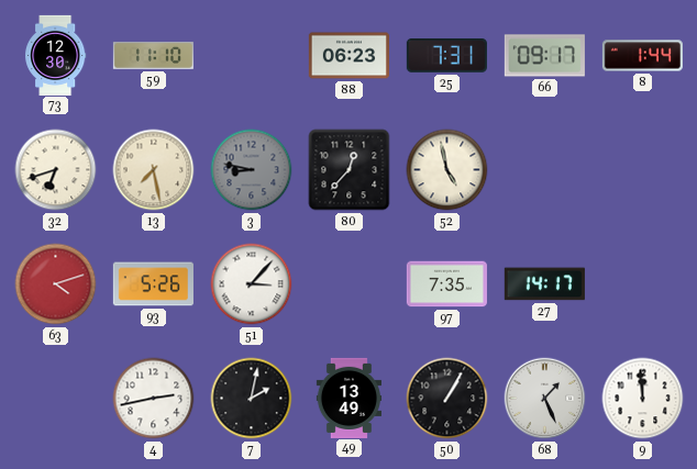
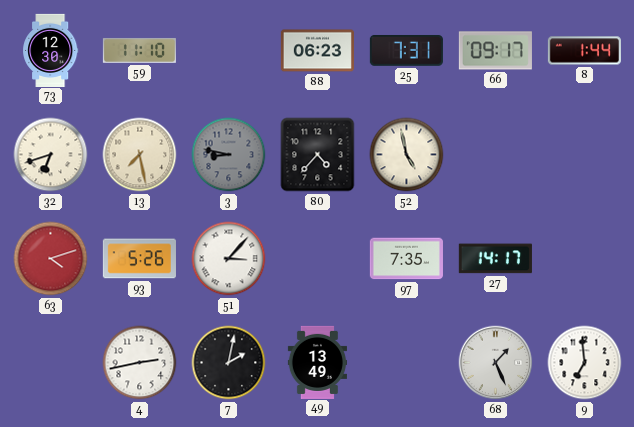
80: 12:37 -> 4:37
50: 1:05 -> none
9: 11:59 -> 6:59
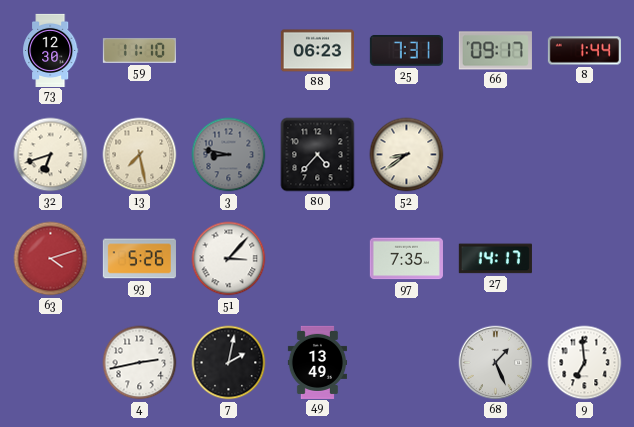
52: 4:58 -> 8:39
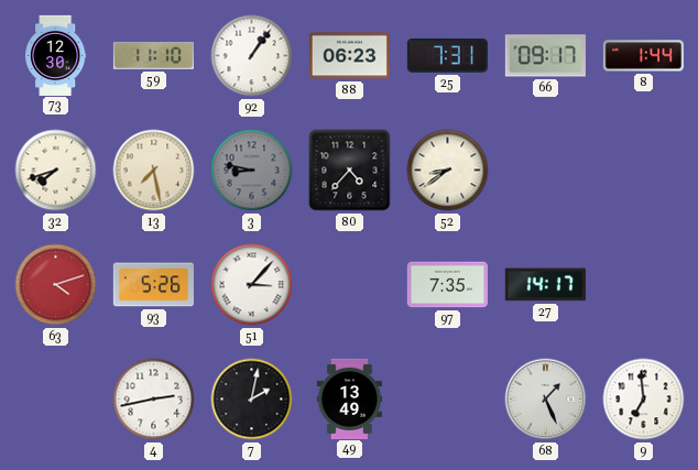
92: none -> 1:06
32: 6:42 -> 7:42
